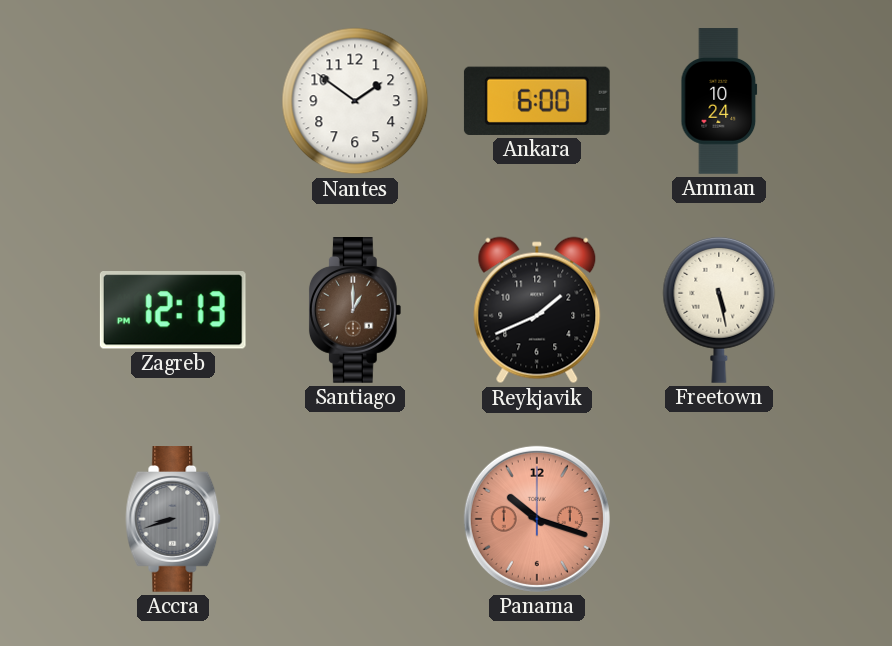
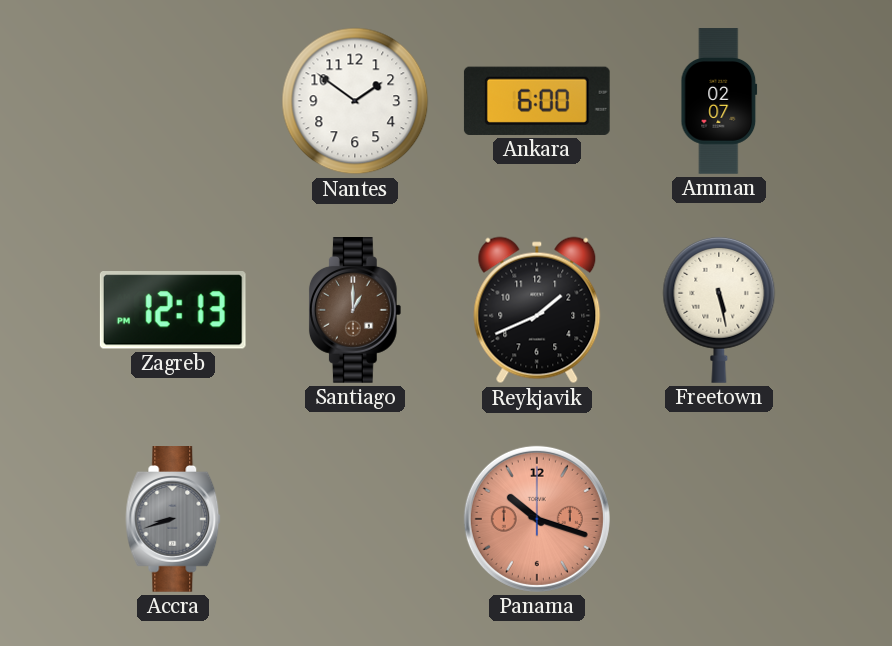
Amman: 10:24 -> 02:07
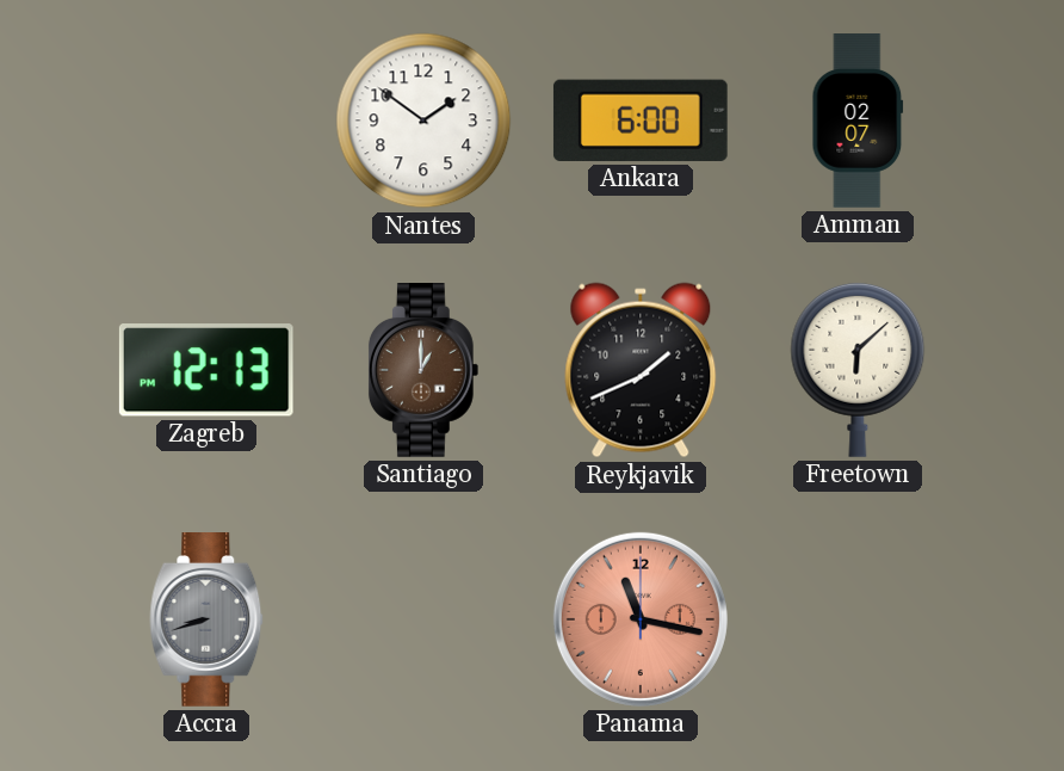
Freetown: 5:28 -> 6:08
Panama: 10:18 -> 11:17
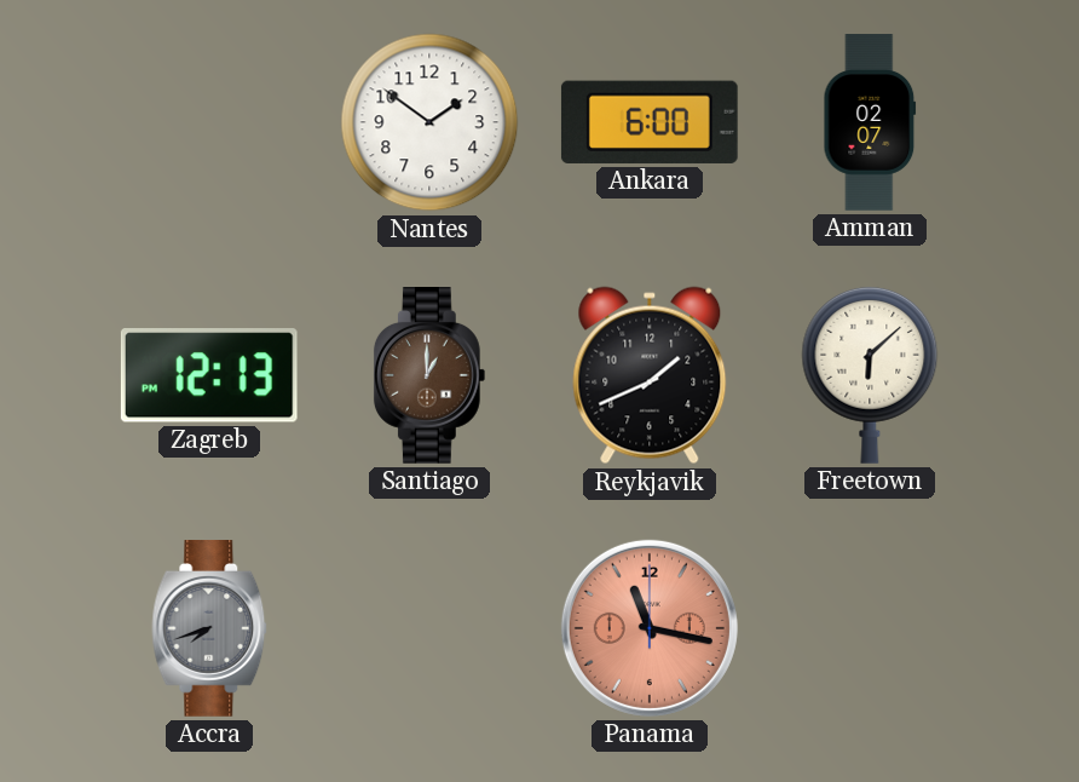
Accra: 8:42 -> 7:42
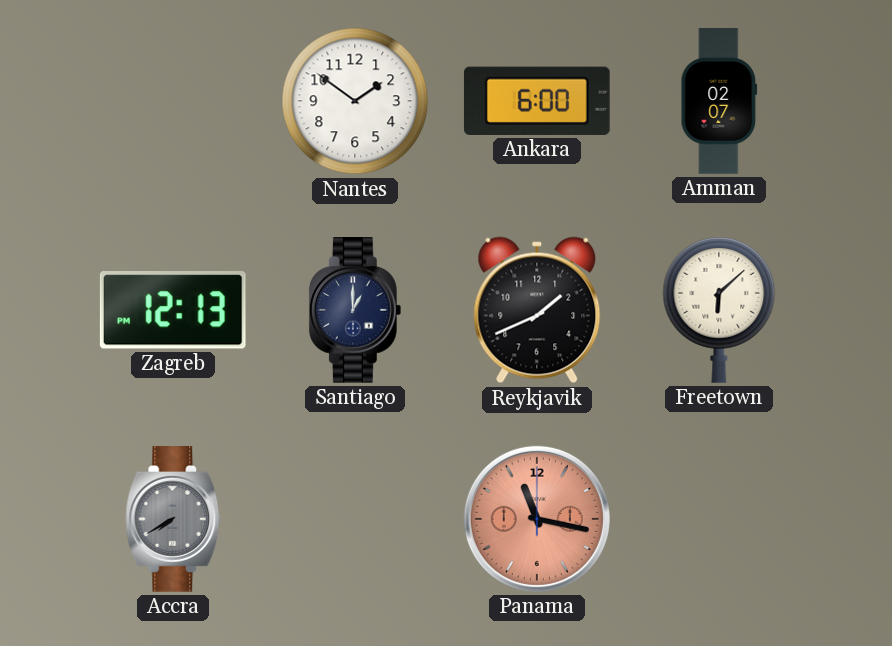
Santiago dial: brown -> navy
Accra: 7:42 -> 7:40
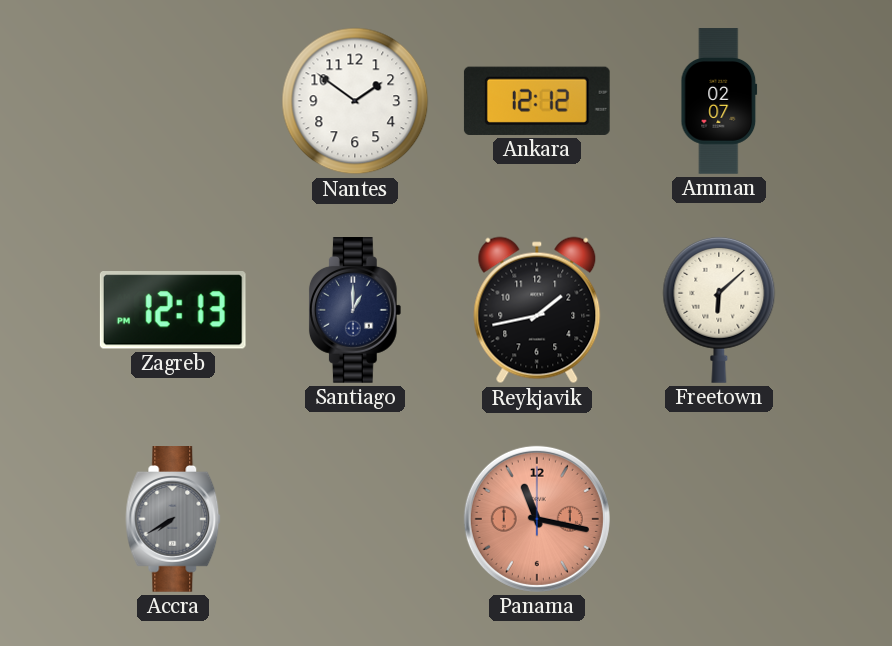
Ankara: 6:00 -> 12:12
Reykjavik: 1:41 -> 1:43
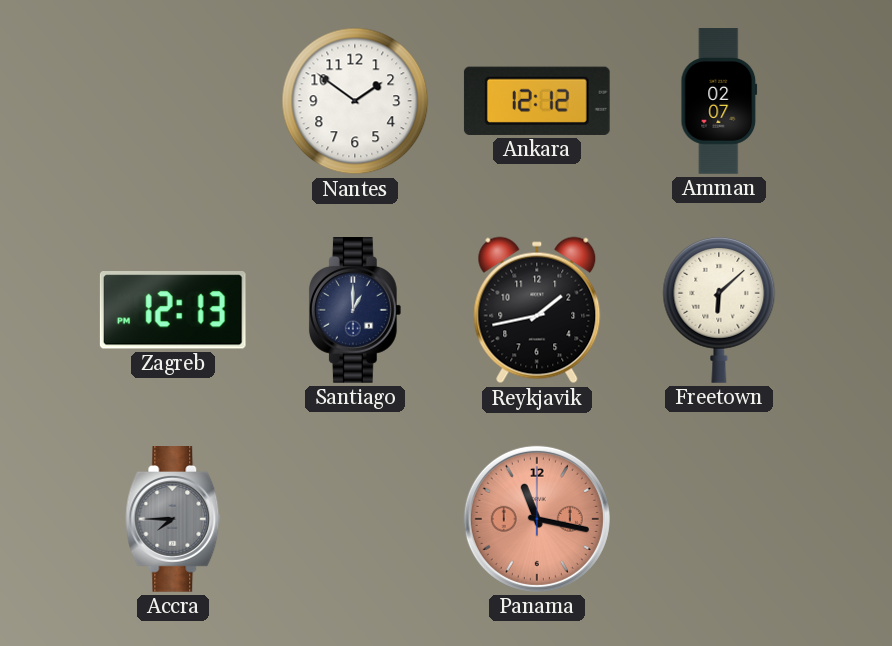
Accra: 7:40 -> 7:45
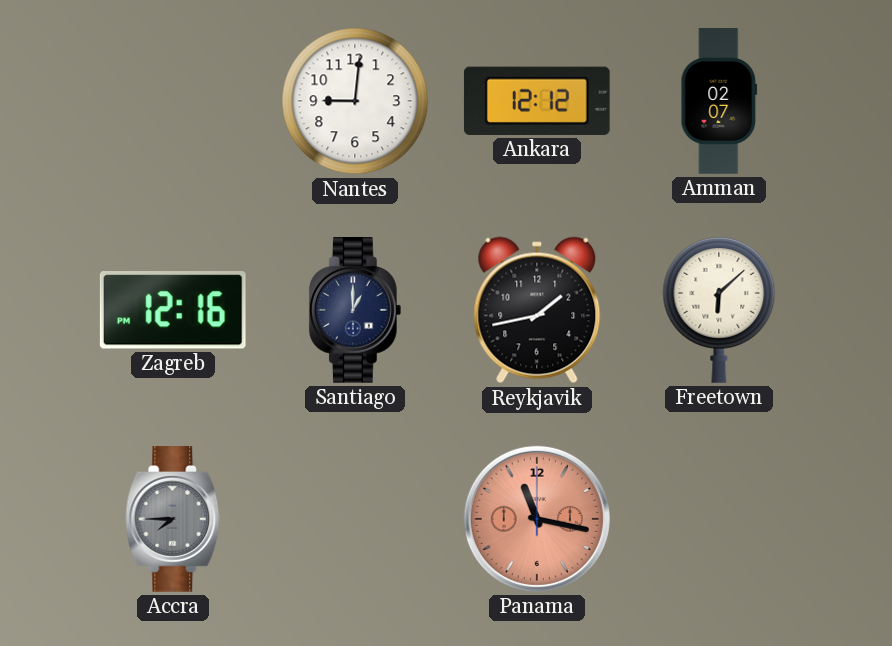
Nantes: 1:51 -> 9:01
Zagreb: 12:13 -> 12:16
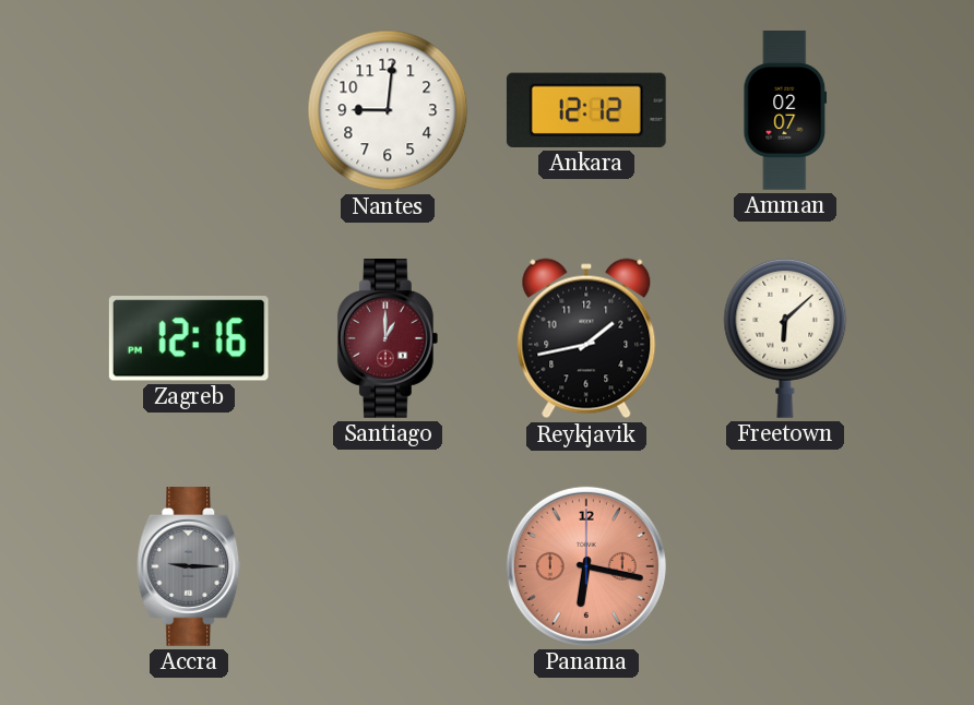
Santiago dial: navy -> burgundy
Accra: 7:45 -> 9:15
Panama: 11:17 -> 6:17
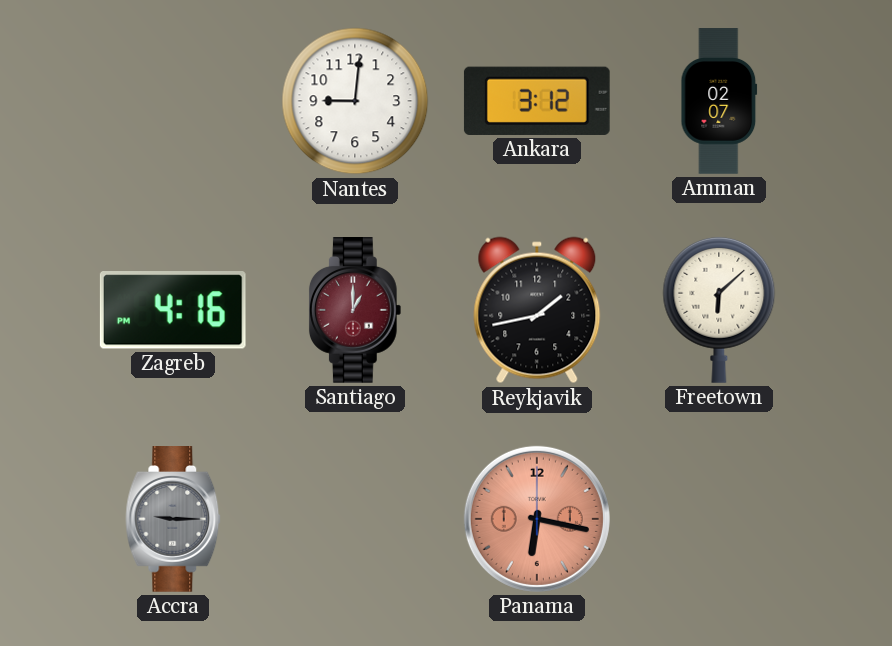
Ankara: 12:12 -> 3:12
Zagreb: 12:16 -> 4:16
